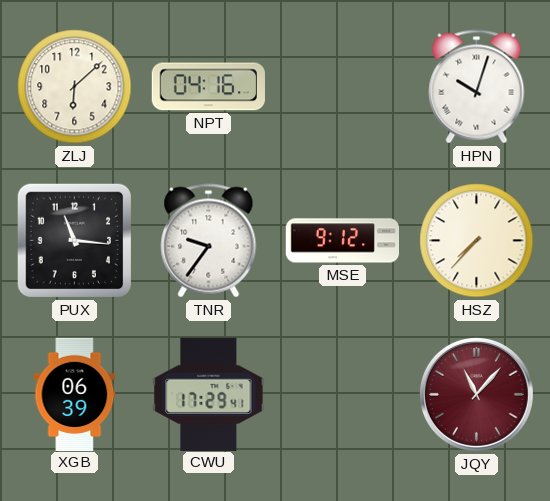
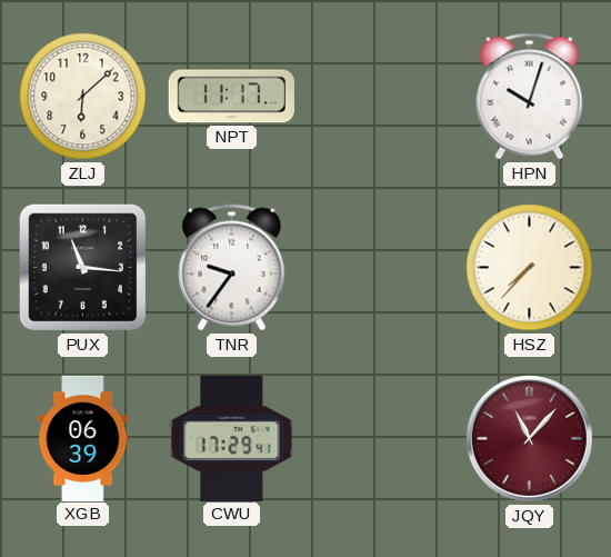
NPT: 04:16 -> 11:17
MSE: 9:12 -> none
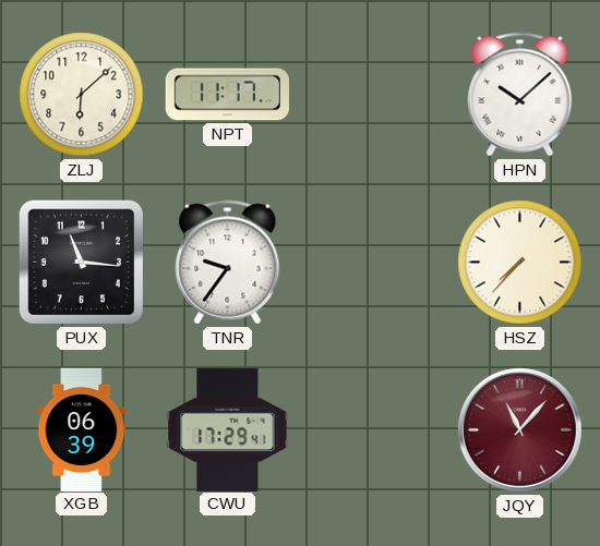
HPN: 10:03 -> 10:08
